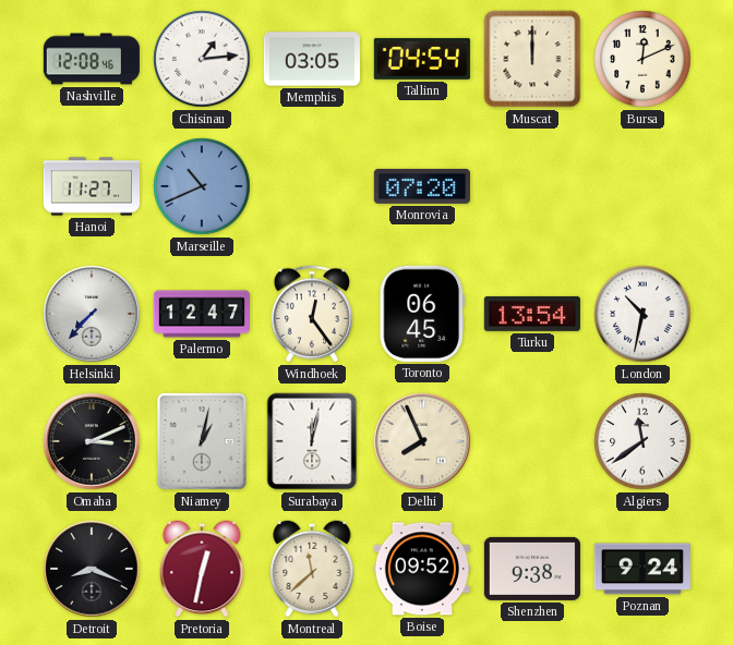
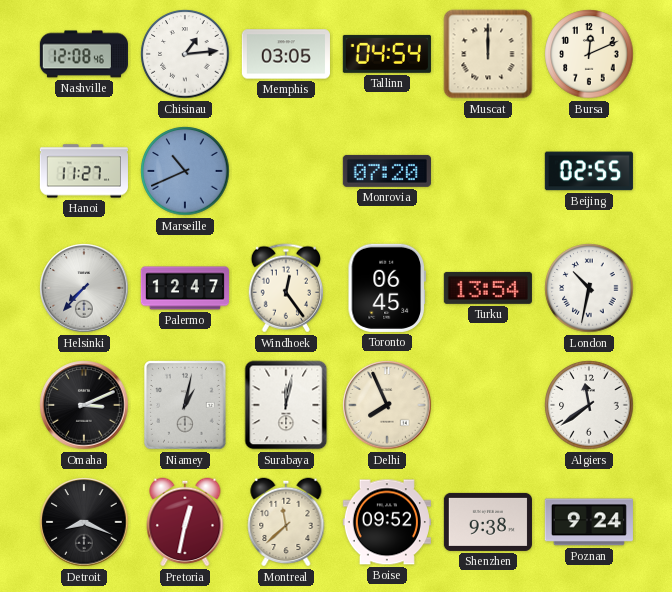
Beijing: none -> 02:55
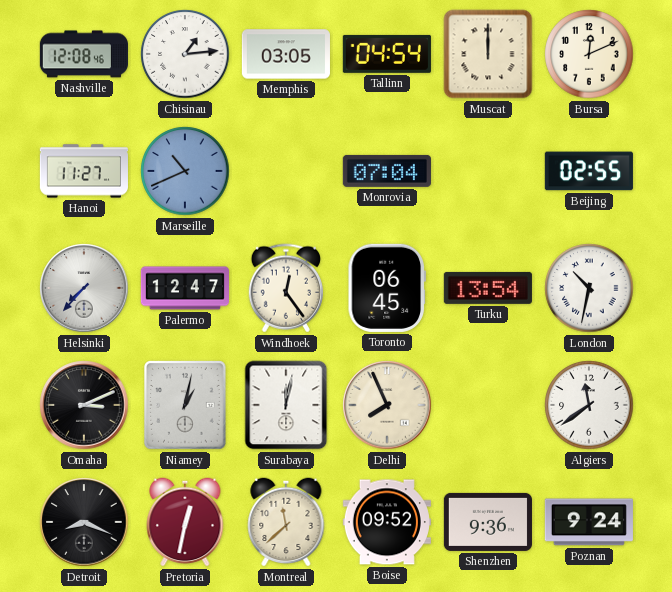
Monrovia: 07:20 -> 07:04
Shenzhen: 9:38 -> 9:36
